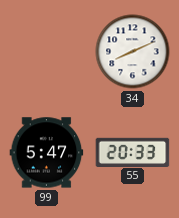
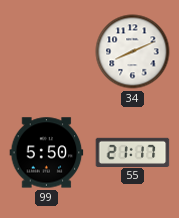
99: 5:47 -> 5:50
55: 20:33 -> 21:17
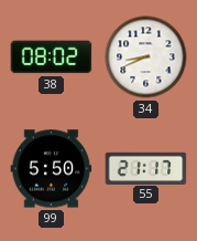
38: none -> 08:02
34: 8:11 -> 8:41
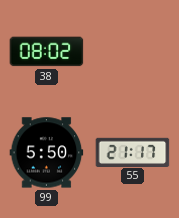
34: 8:41 -> none
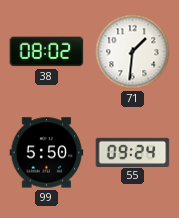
71: none -> 1:31
55: 21:17 -> 09:24
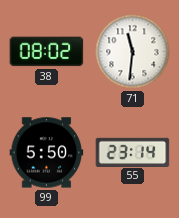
71: 1:31 -> 11:31
55: 09:24 -> 23:14
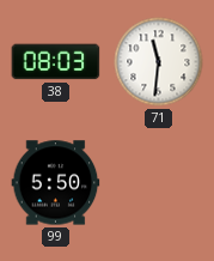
38: 08:02 -> 08:03
55: 23:14 -> none
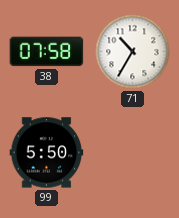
38: 08:03 -> 07:58
71: 11:31 -> 10:35
